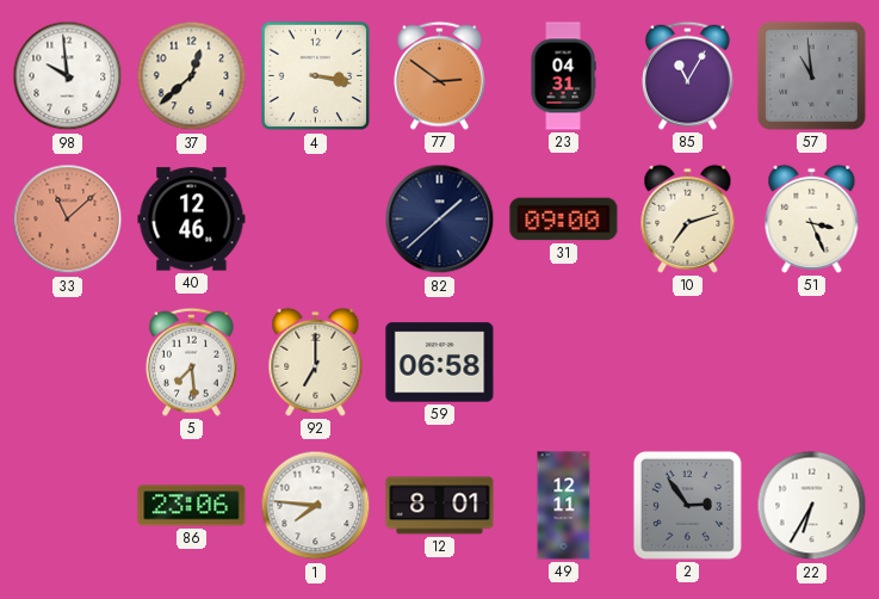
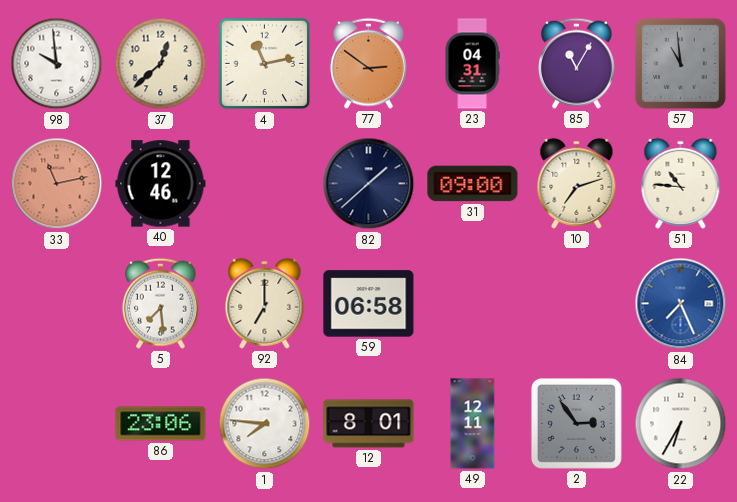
4: 3:17 -> 11:13
33: 11:08 -> 11:13
51: 3:26 -> 10:46
84: none -> 7:26
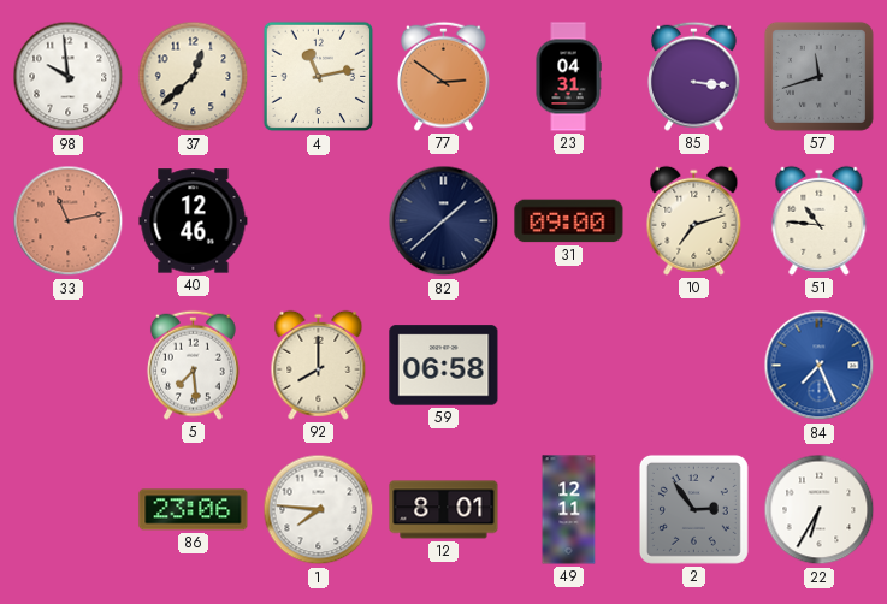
85: 11:05 -> 3:16
57: 10:59 -> 11:42
92: 7:00 -> 8:00
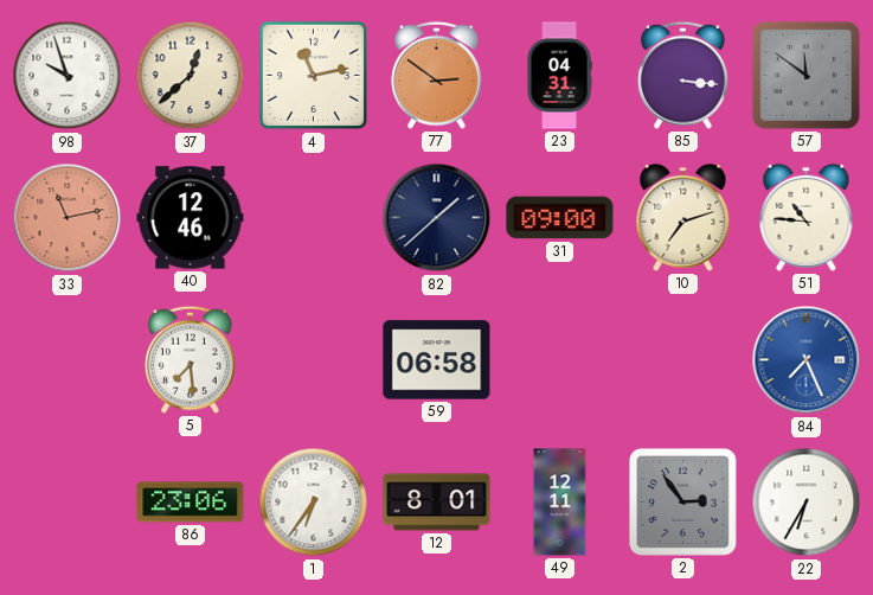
98: 9:59 -> 9:57
57: 11:42 -> 11:51
92: 8:00 -> none
1: 7:46 -> 6:36
